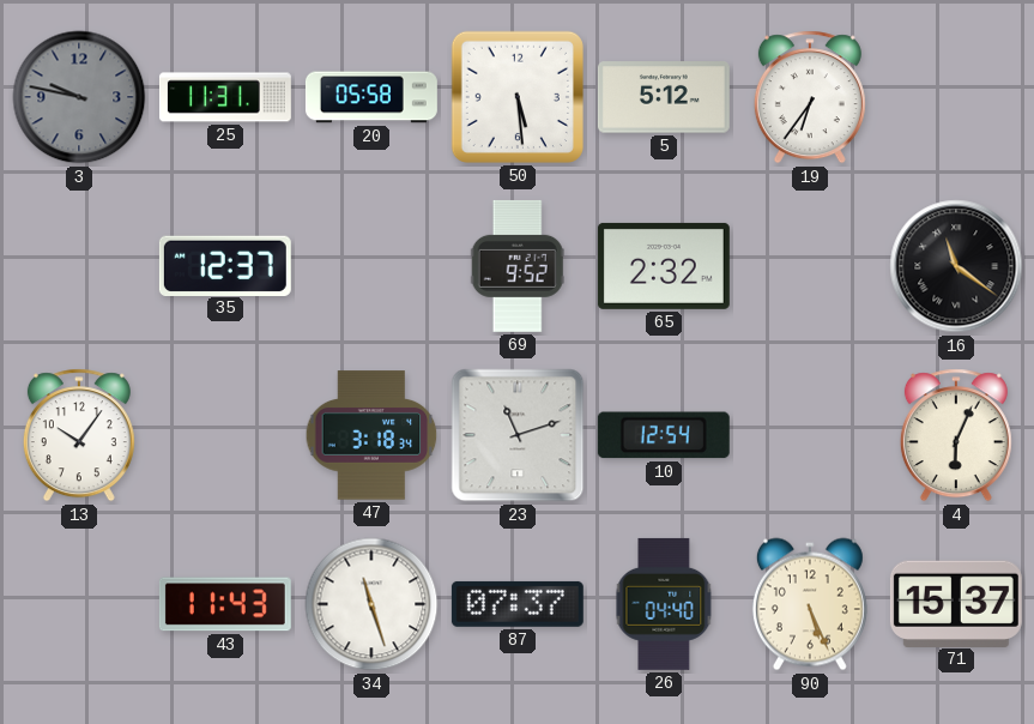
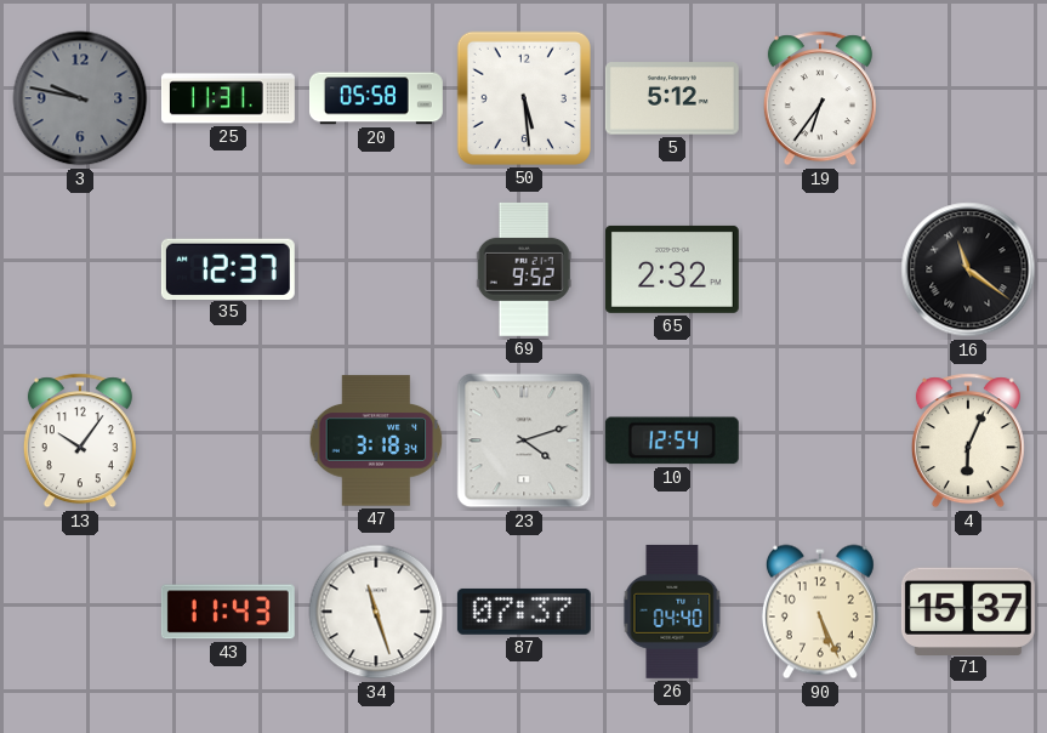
23: 11:12 -> 4:12
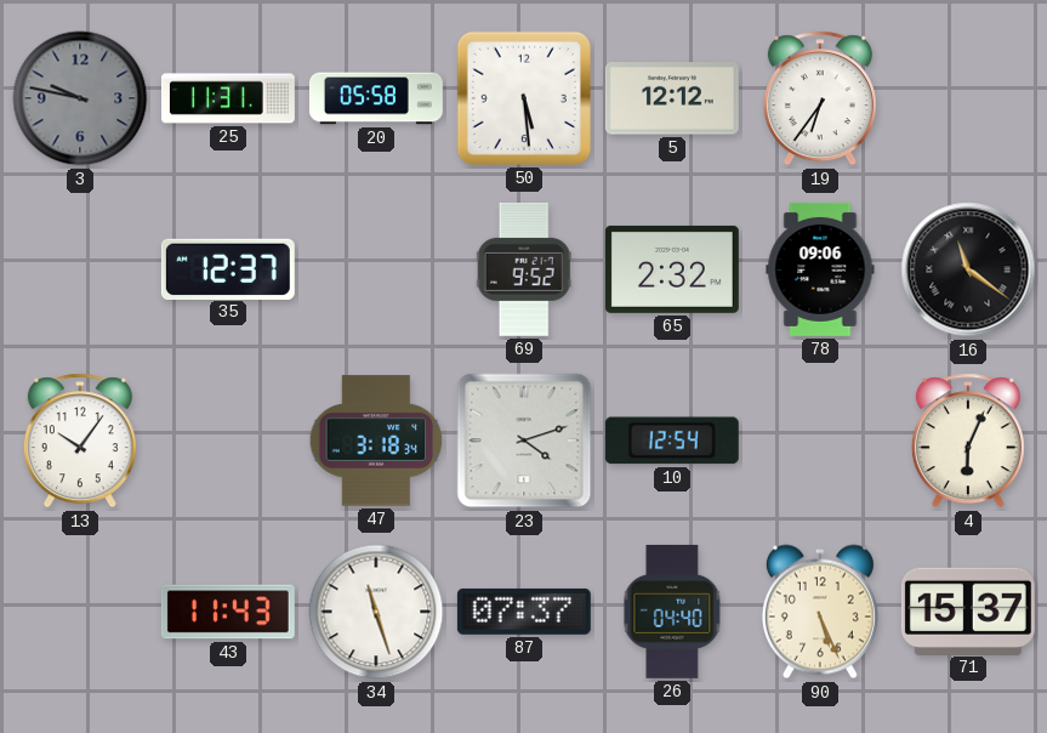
5: 5:12 -> 12:12
78: none -> 09:06
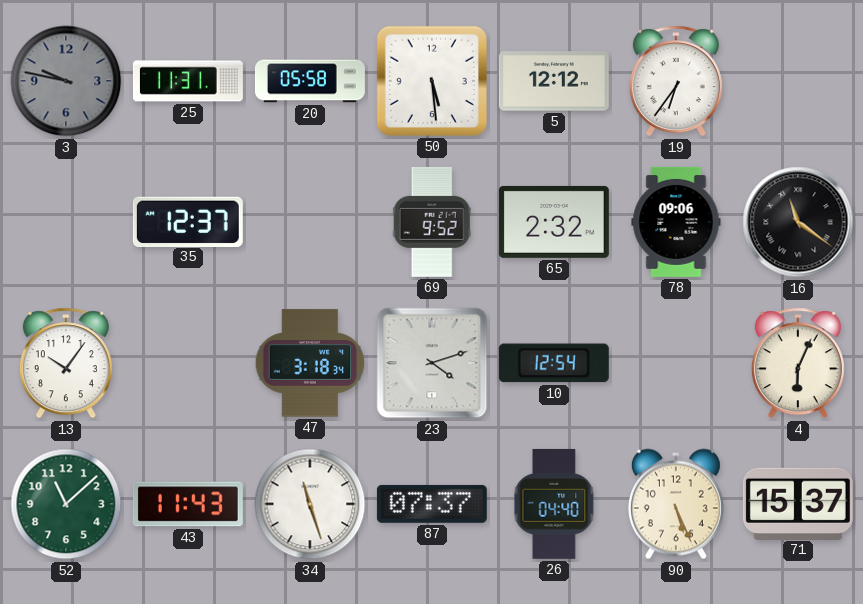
52: none -> 11:08
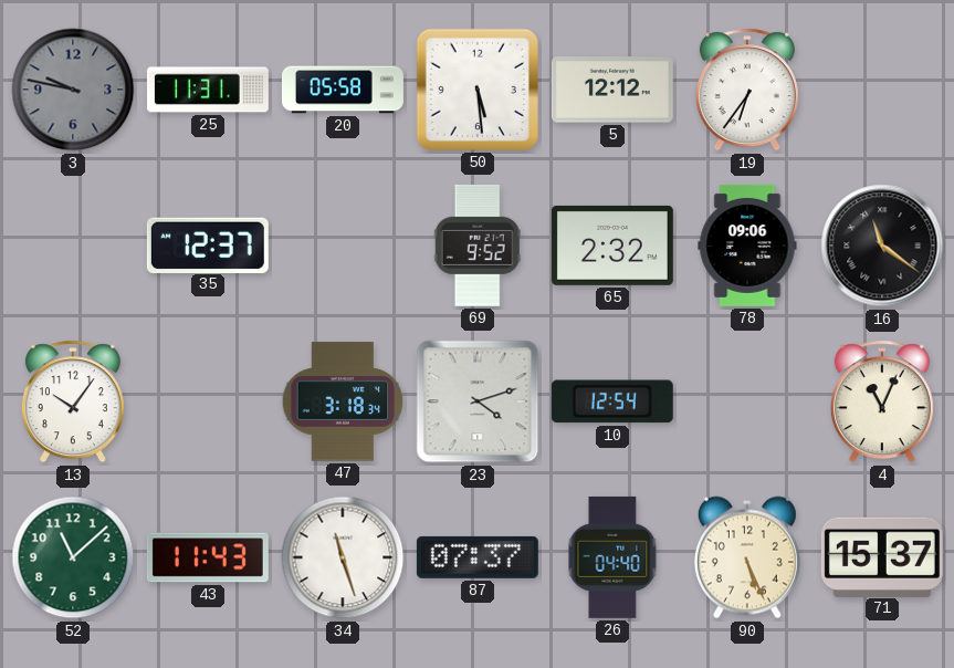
4: 6:04 -> 11:04
